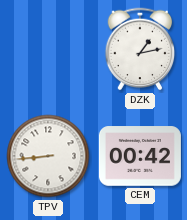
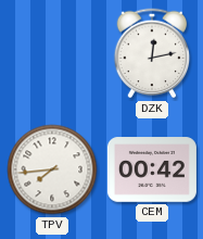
DZK: 1:13 -> 12:13
TPV: 8:44 -> 7:44
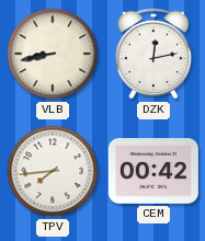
VLB: none -> 8:43
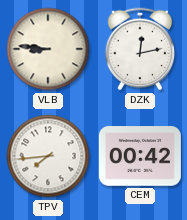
VLB: 8:43 -> 8:46
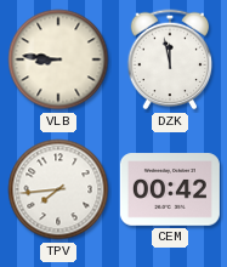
DZK: 12:13 -> 11:58
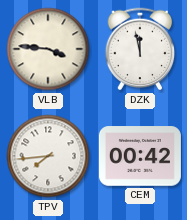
VLB: 8:46 -> 3:46
